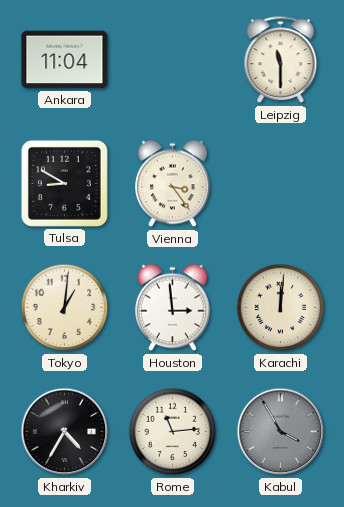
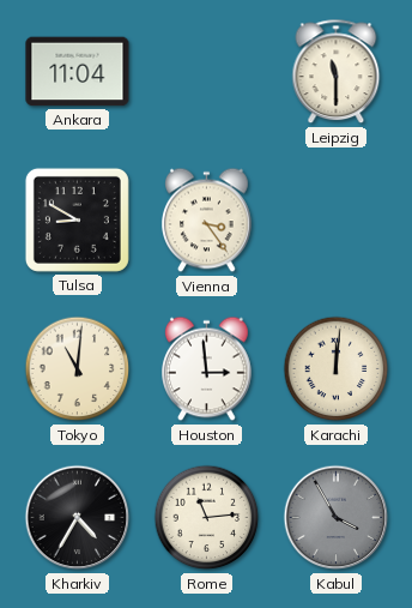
Tokyo: 1:01 -> 11:01
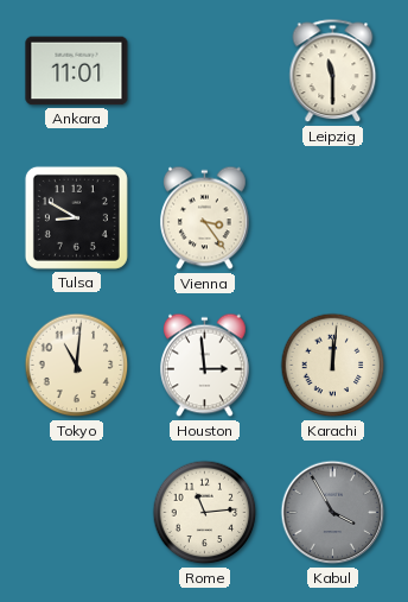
Ankara: 11:04 -> 11:01
Kharkiv: 4:35 -> none
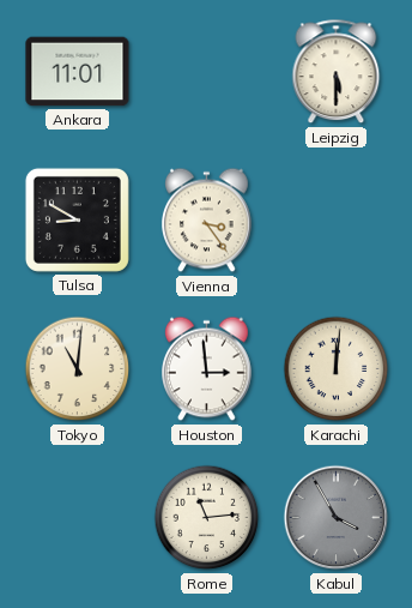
Leipzig: 11:30 -> 5:30
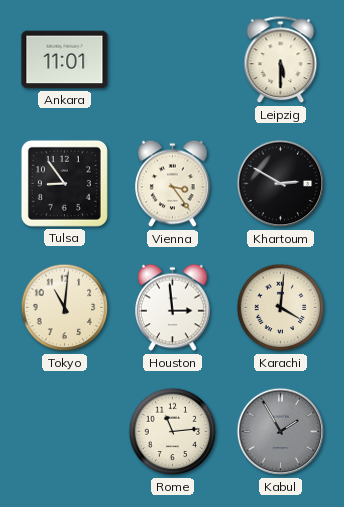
Tulsa: 8:50 -> 8:54
Khartoum: none -> 2:50
Karachi: 12:01 -> 4:01
Kabul: 3:55 -> 1:55
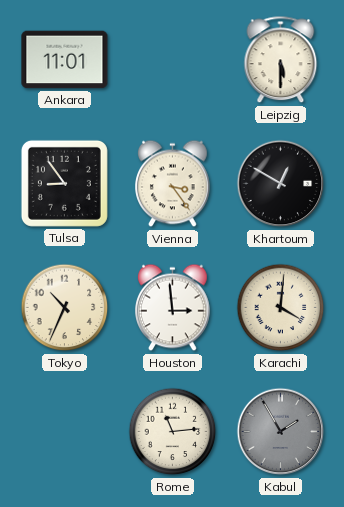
Khartoum: 2:50 -> 12:50
Tokyo: 11:01 -> 10:34
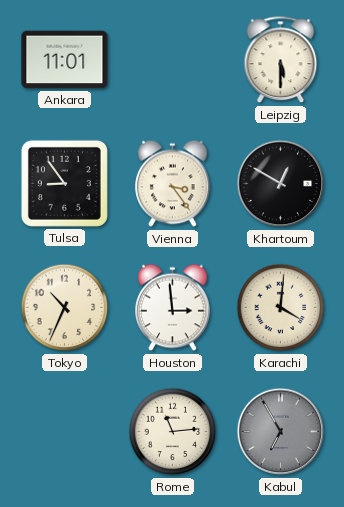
Kabul: 1:55 -> 6:55
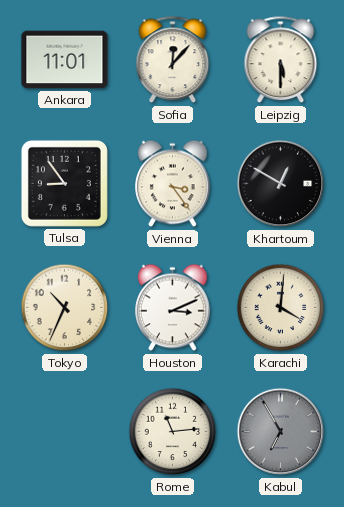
Sofia: none -> 12:07
Houston: 2:59 -> 3:11
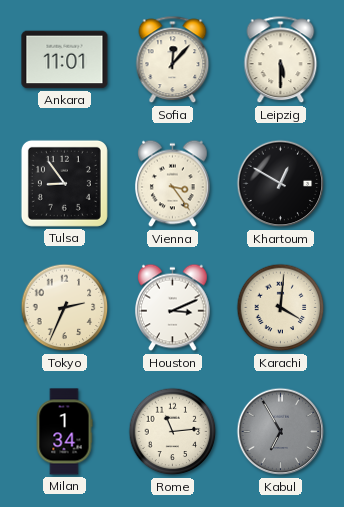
Tokyo: 10:34 -> 2:34
Milan: none -> 1:34
